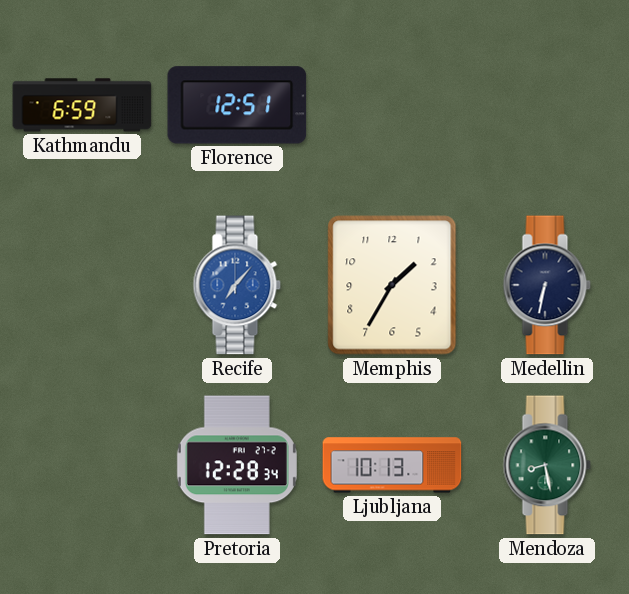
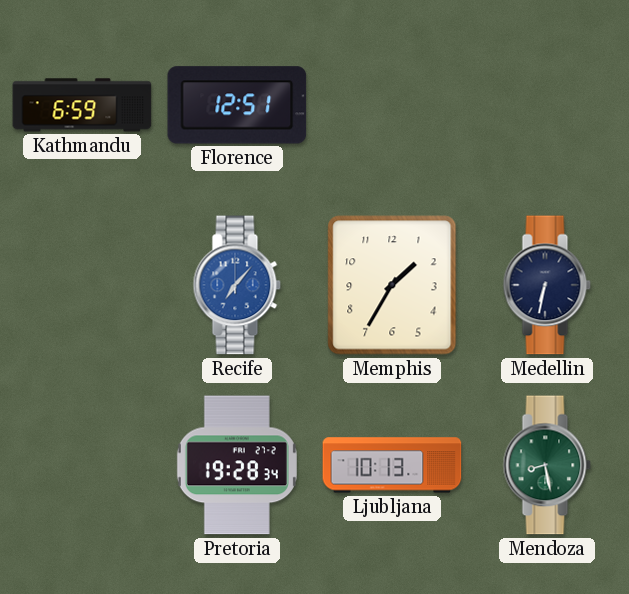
Pretoria: 12:28 -> 19:28
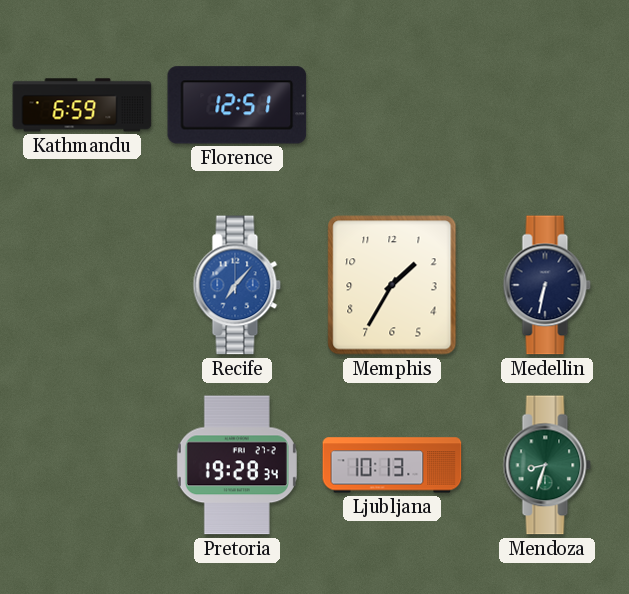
Mendoza: 8:28 -> 8:33
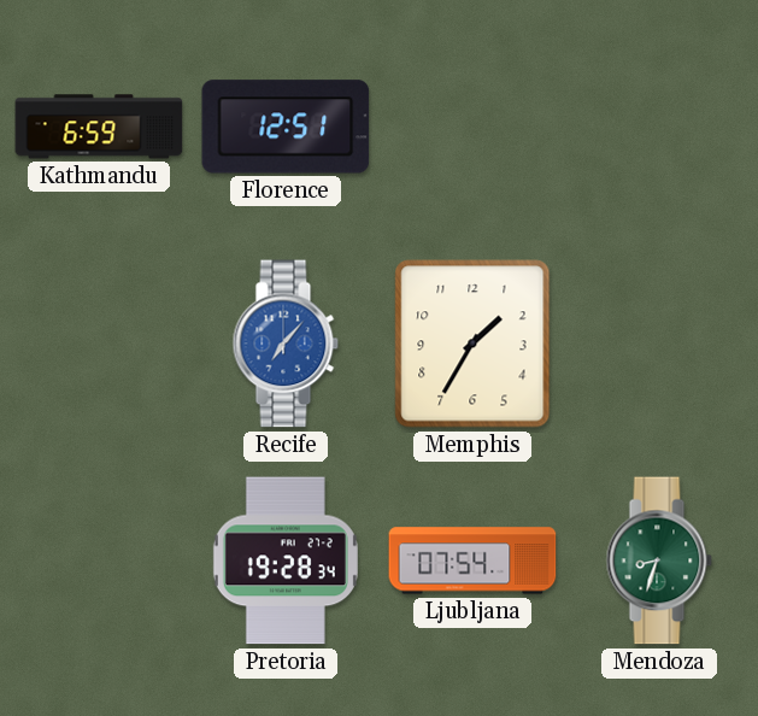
Medellin: 6:32 -> none
Ljubljana: 10:13 -> 07:54
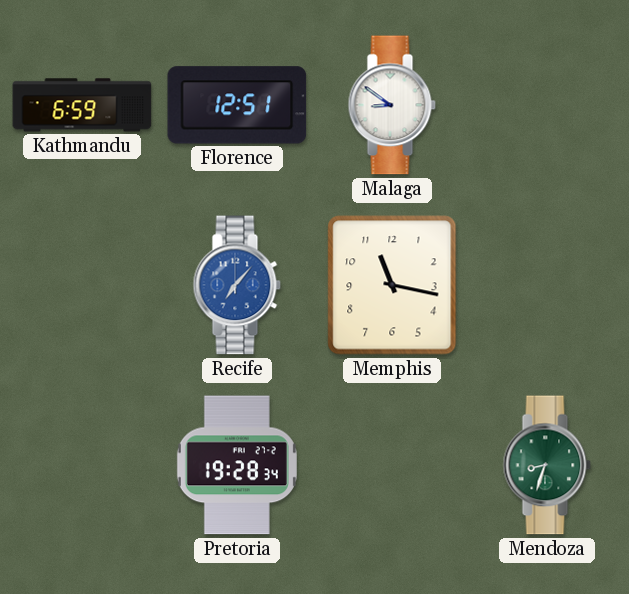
Malaga: none -> 8:51
Memphis: 1:35 -> 11:17
Ljubljana: 07:54 -> none
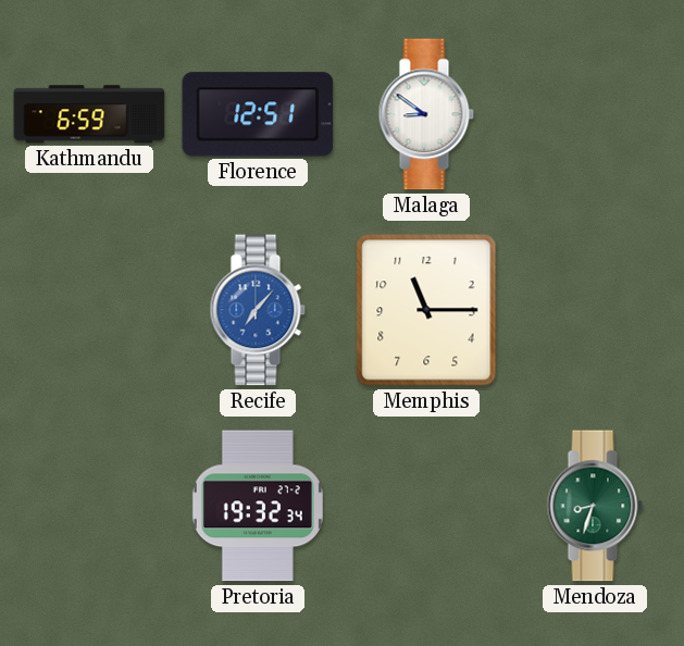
Memphis: 11:17 -> 11:15
Pretoria: 19:28 -> 19:32
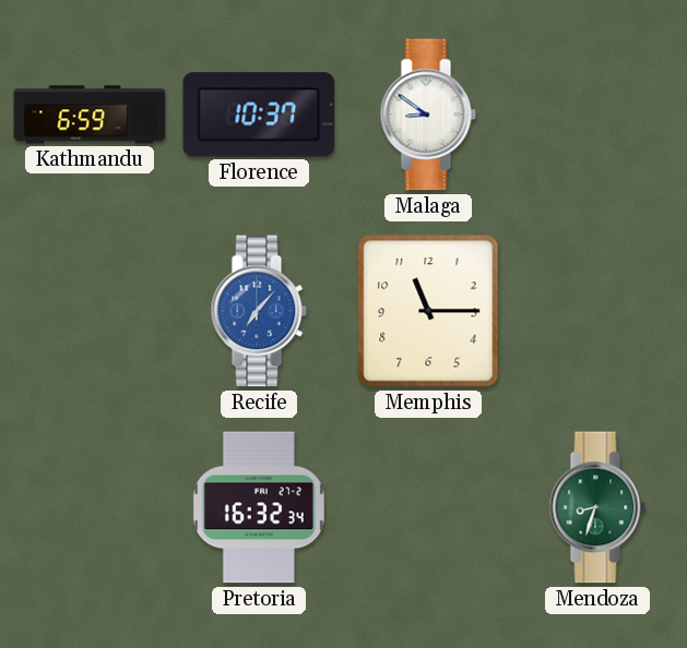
Florence: 12:51 -> 10:37
Pretoria: 19:32 -> 16:32
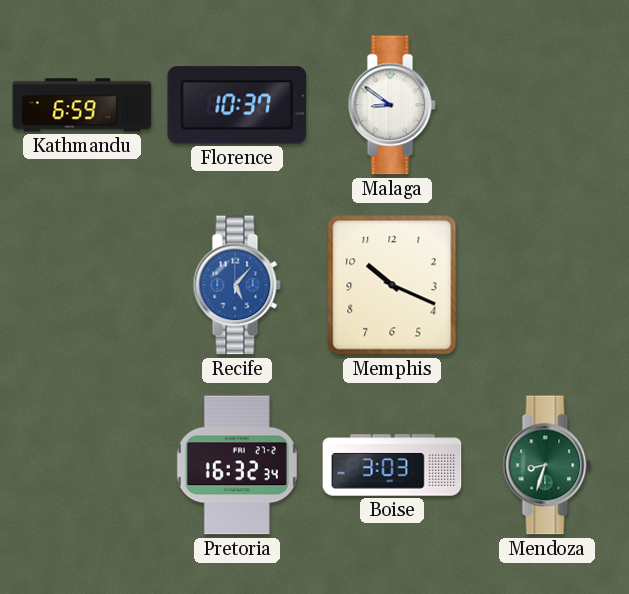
Recife: 7:07 -> 5:07
Memphis: 11:15 -> 10:19
Boise: none -> 3:03
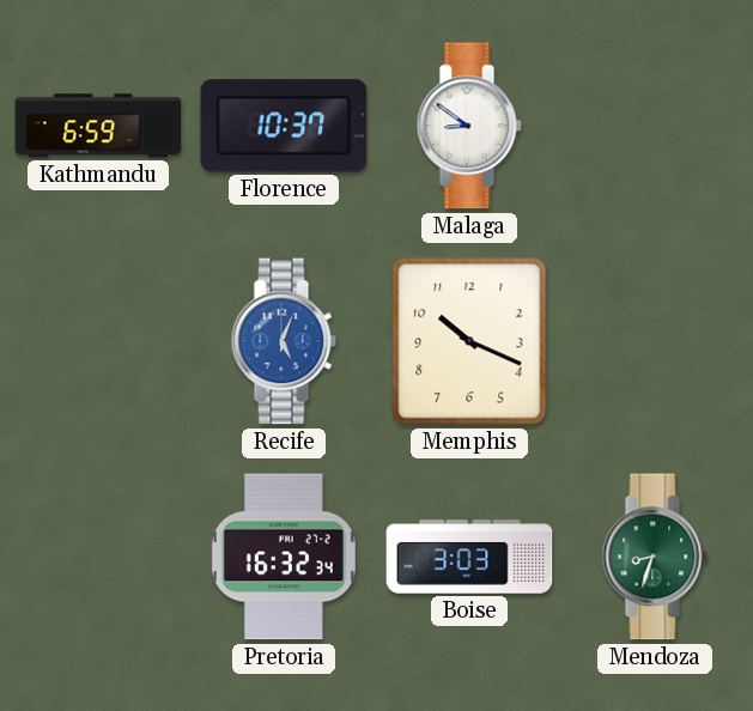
Recife: 5:07 -> 5:04
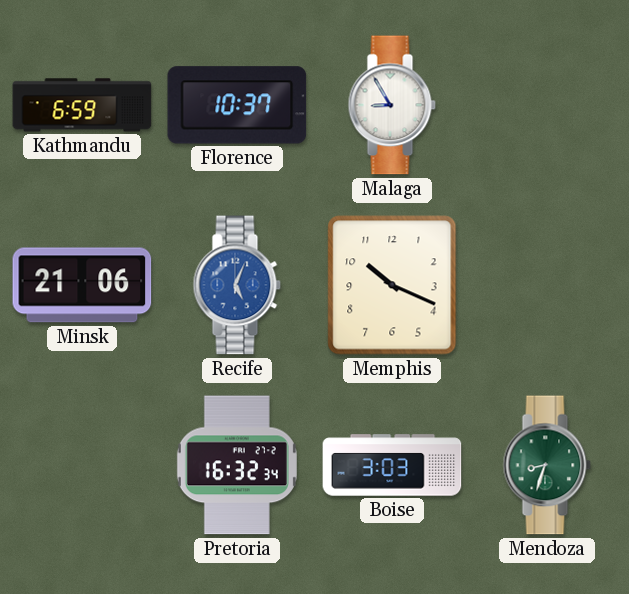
Malaga: 8:51 -> 8:55
Minsk: none -> 21:06
